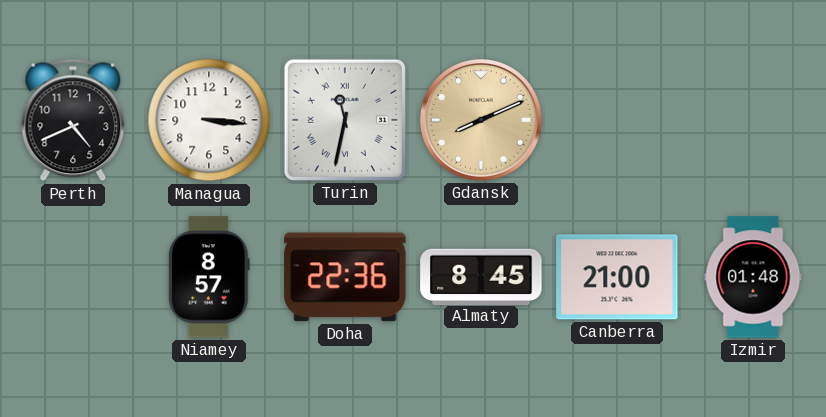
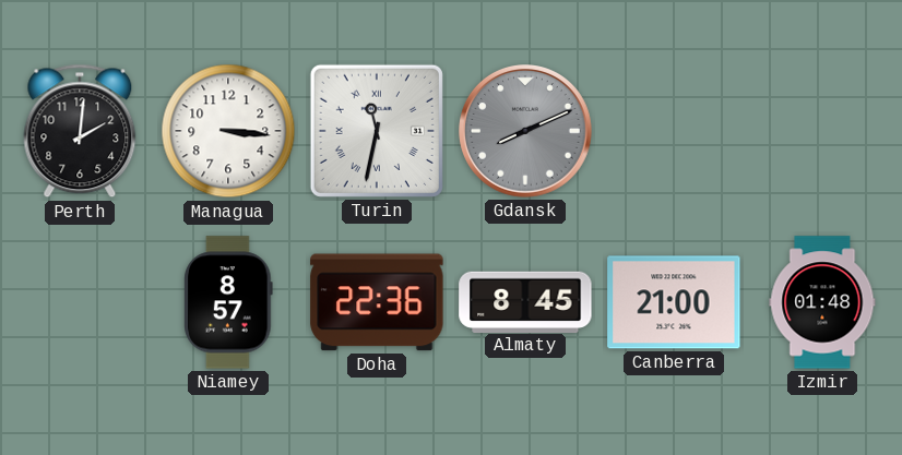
Perth: 4:41 -> 2:01
Gdansk dial: champagne -> grey
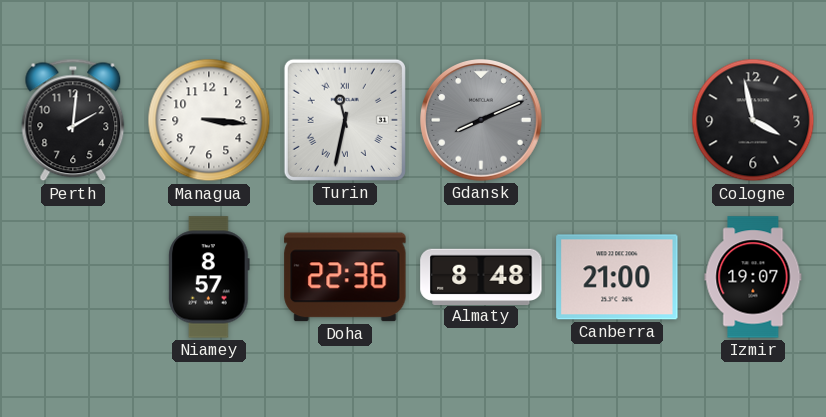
Cologne: none -> 3:58
Almaty: 8:45 -> 8:48
Izmir: 01:48 -> 19:07
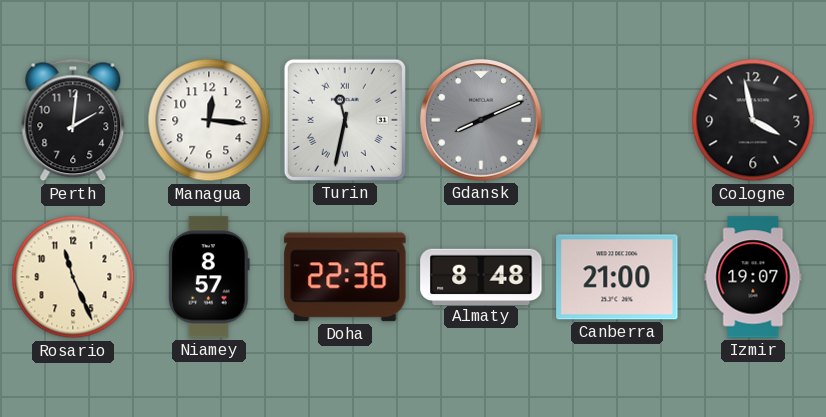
Managua: 3:16 -> 12:16
Rosario: none -> 11:26
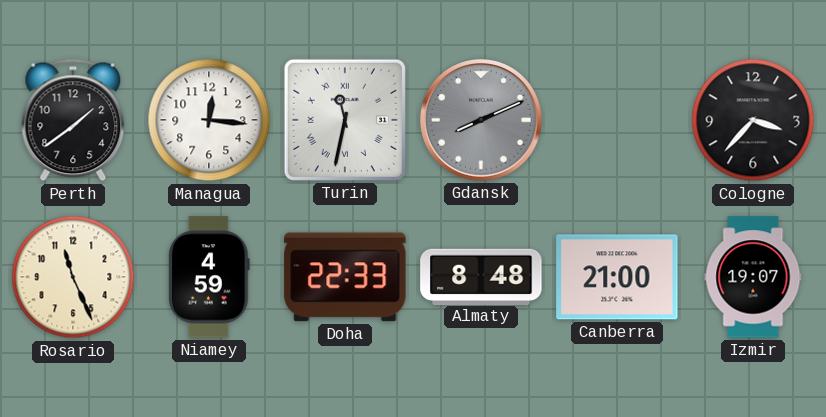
Perth: 2:01 -> 1:39
Cologne: 3:58 -> 3:37
Niamey: 8:57 -> 4:59
Doha: 22:36 -> 22:33
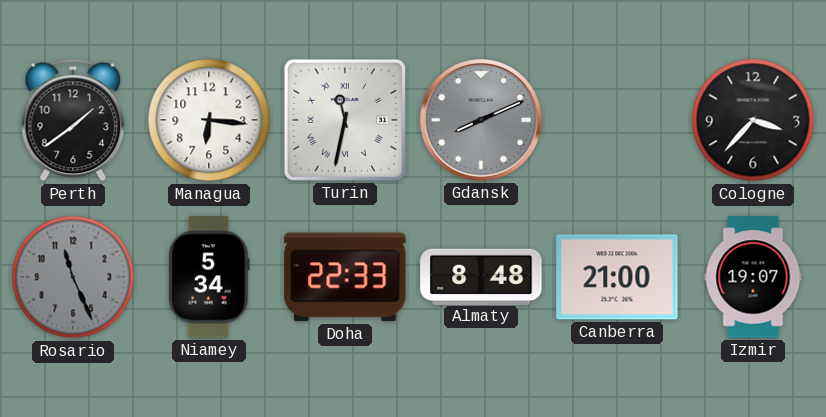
Managua: 12:16 -> 6:16
Rosario dial: cream -> grey
Niamey: 4:59 -> 5:34
